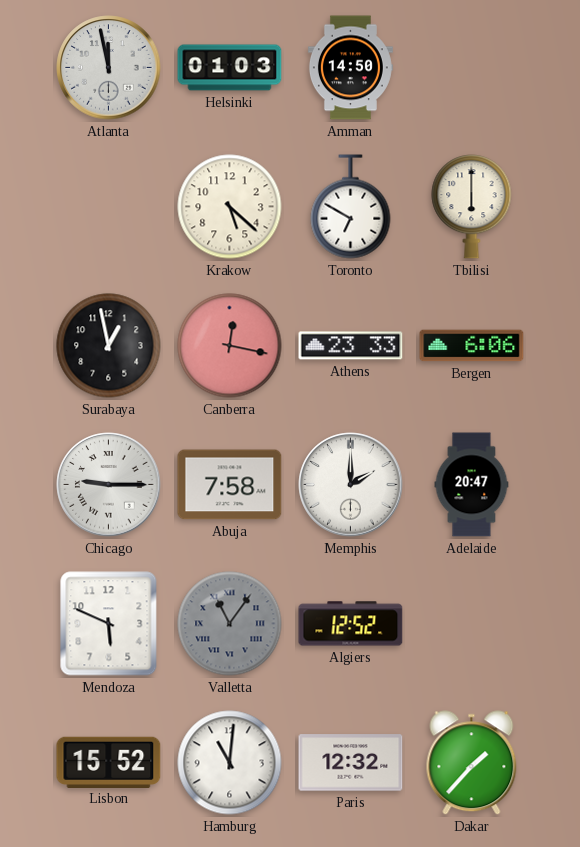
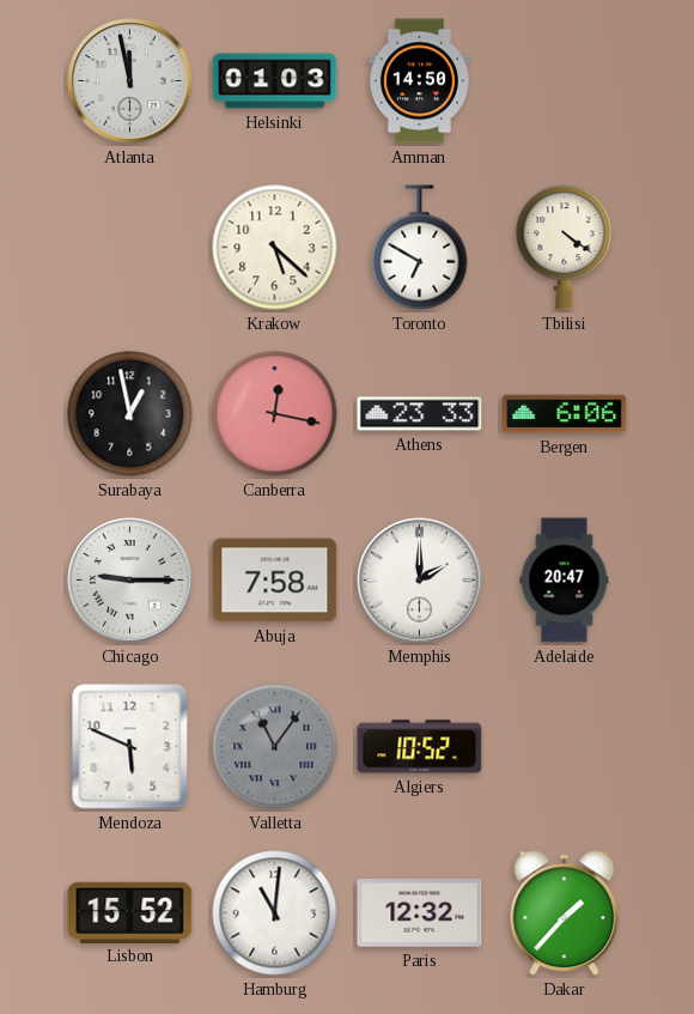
Tbilisi: 6:00 -> 4:21
Algiers: 12:52 -> 10:52
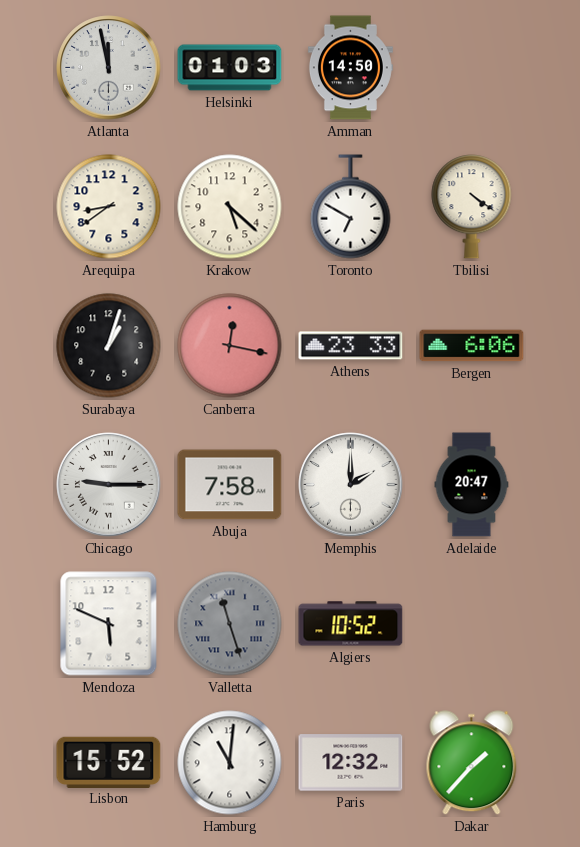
Arequipa: none -> 8:39
Surabaya: 12:58 -> 1:03
Valletta: 11:06 -> 11:27
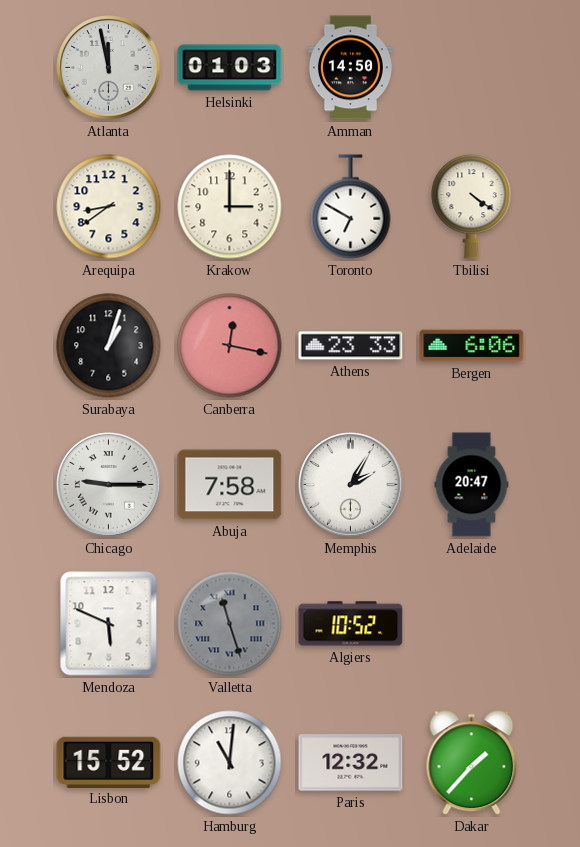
Krakow: 5:22 -> 3:00
Memphis: 2:00 -> 2:05
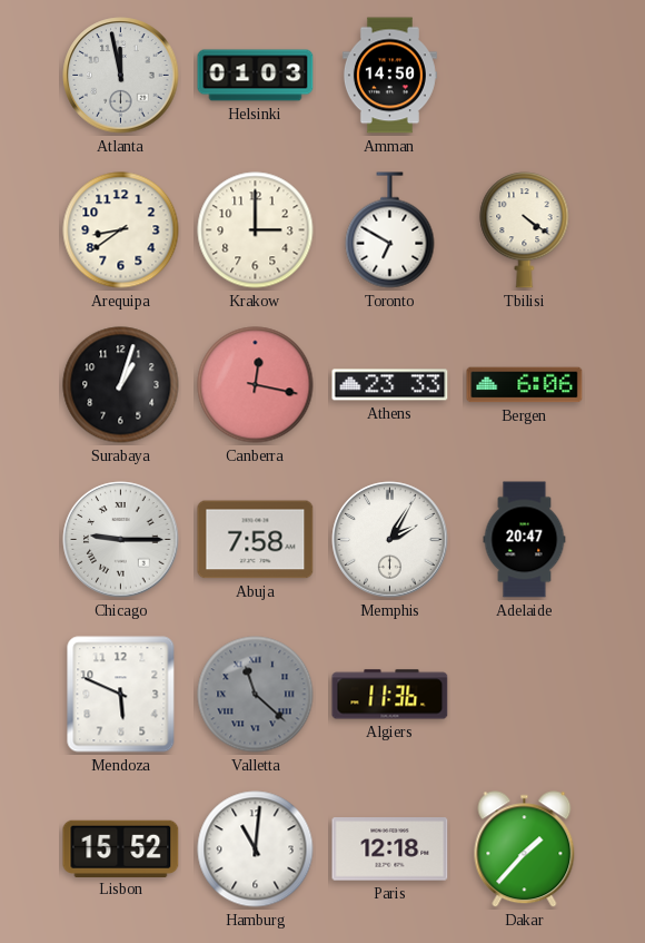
Valletta: 11:27 -> 11:22
Algiers: 10:52 -> 11:36
Paris: 12:32 -> 12:18
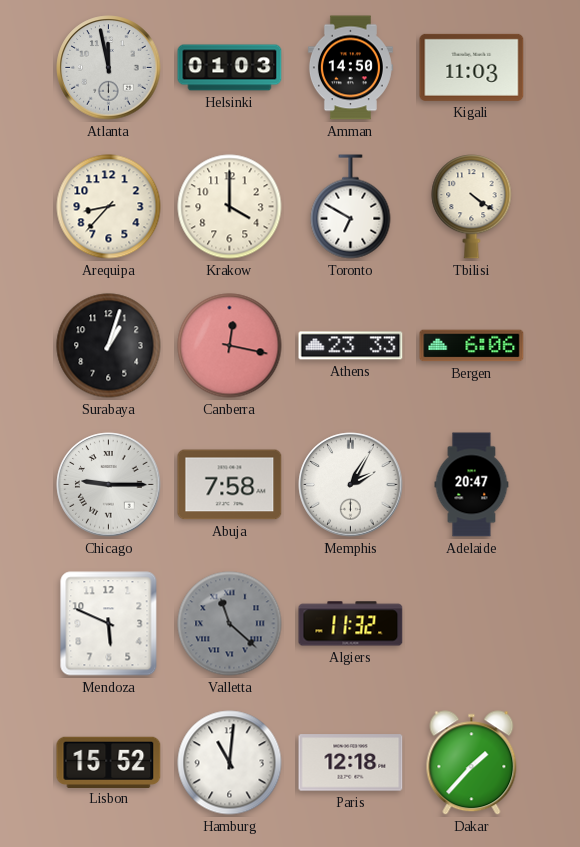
Kigali: none -> 11:03
Arequipa: 8:39 -> 8:37
Krakow: 3:00 -> 4:00
Algiers: 11:36 -> 11:32
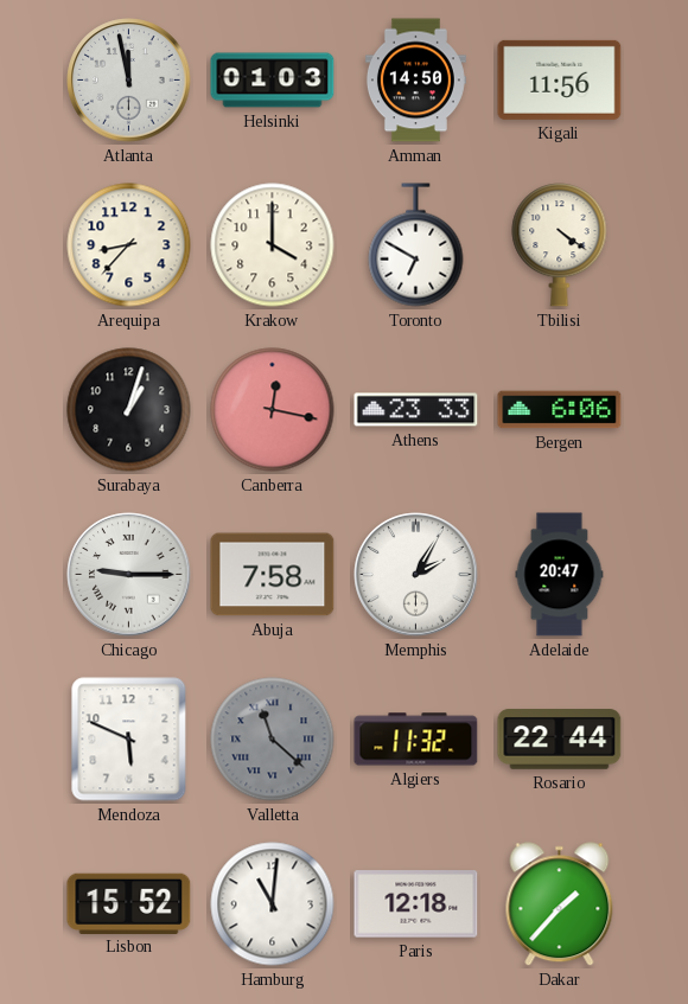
Kigali: 11:03 -> 11:56
Rosario: none -> 22:44
